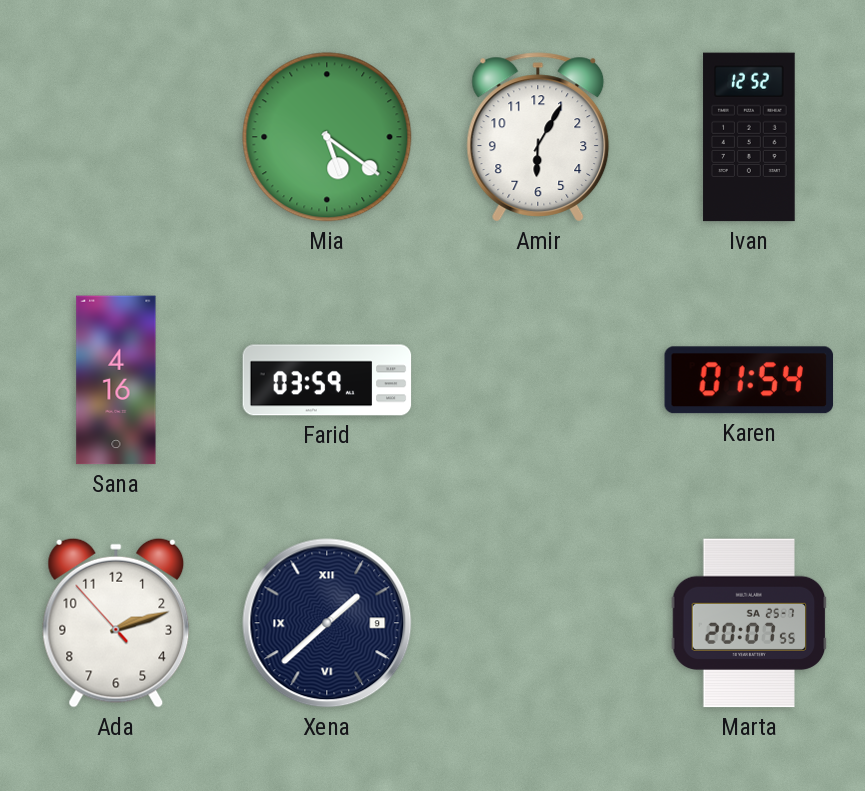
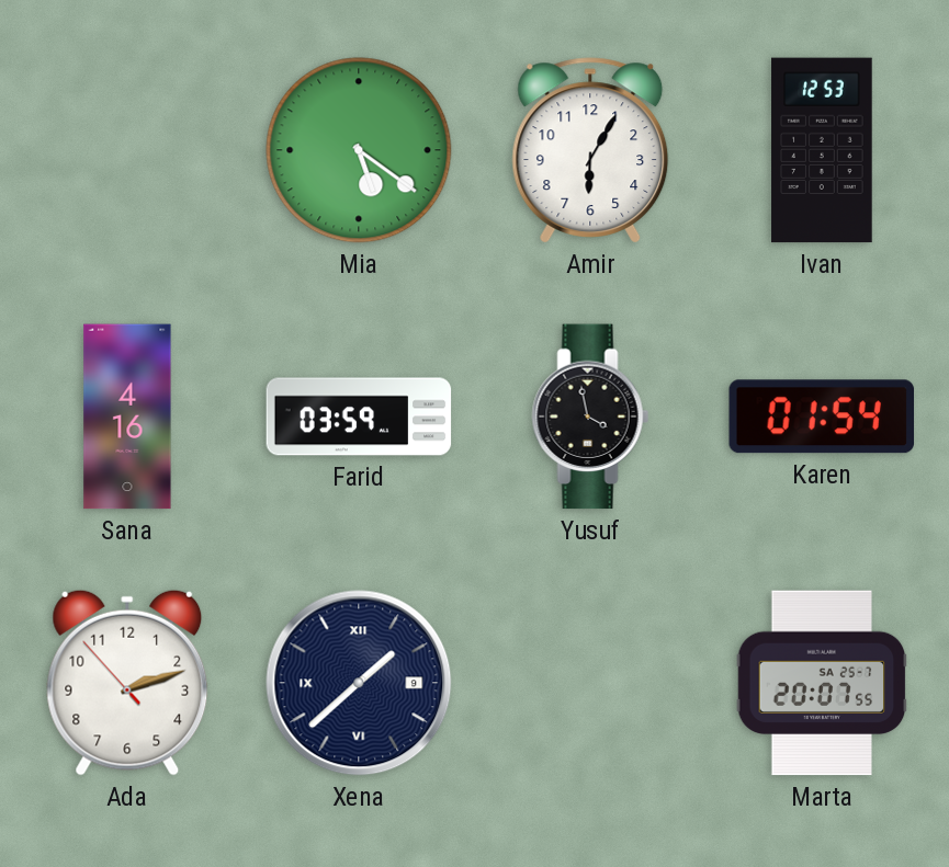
Ivan: 12:52 -> 12:53
Yusuf: none -> 3:58
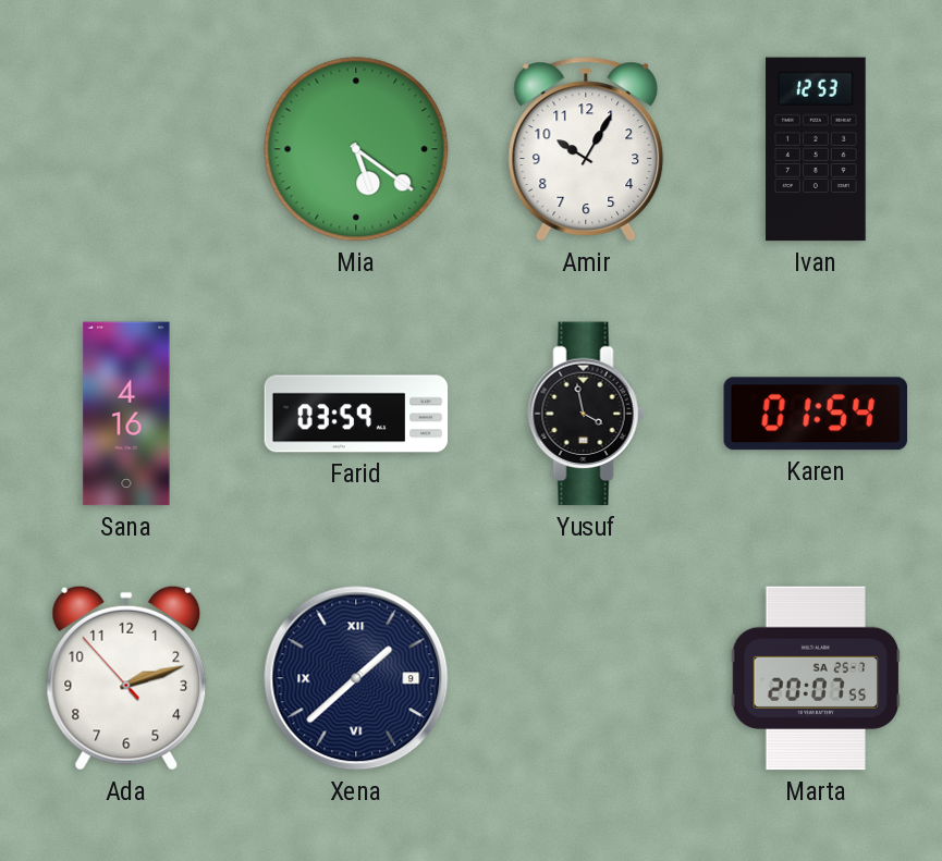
Amir: 6:05 -> 10:05
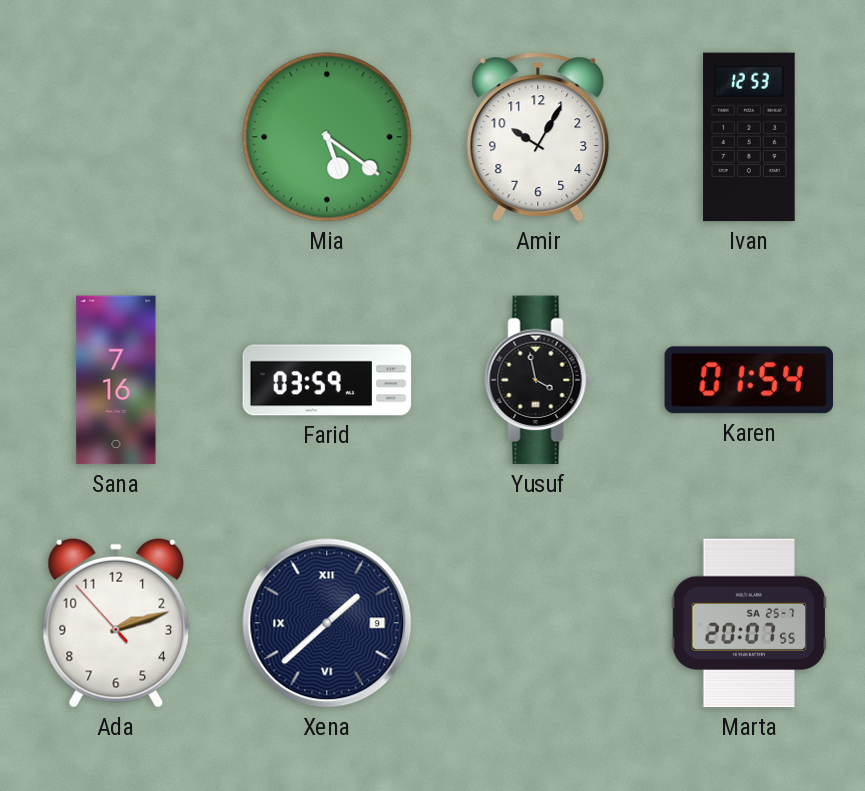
Sana: 4:16 -> 7:16
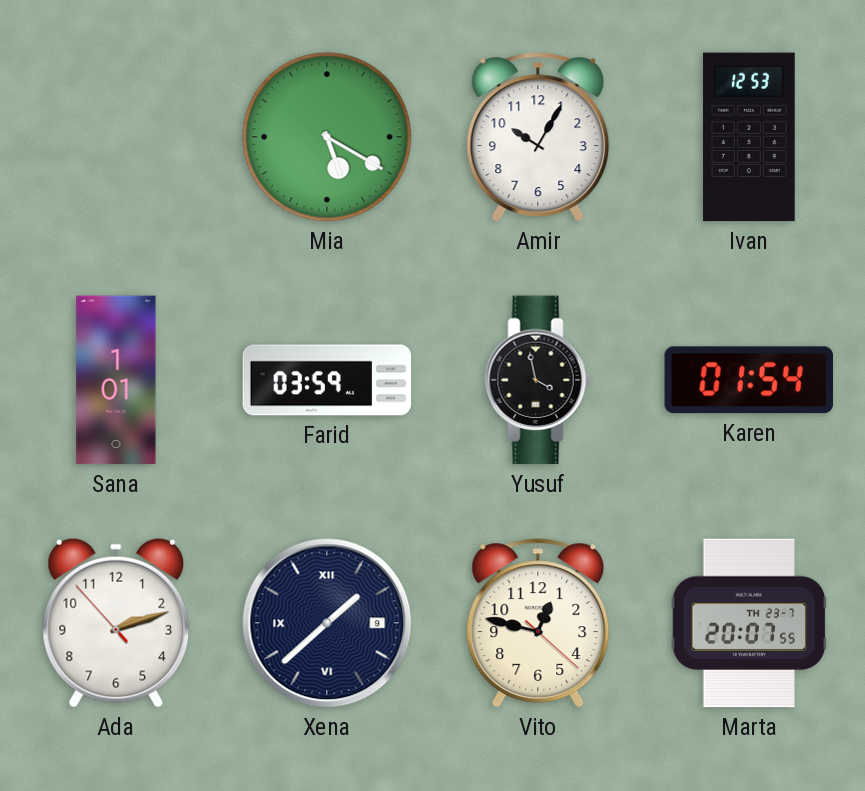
Mia: 5:21 -> 5:20
Sana: 7:16 -> 1:01
Vito: none -> 12:47
Marta date: SA 25-7 -> TH 23-7
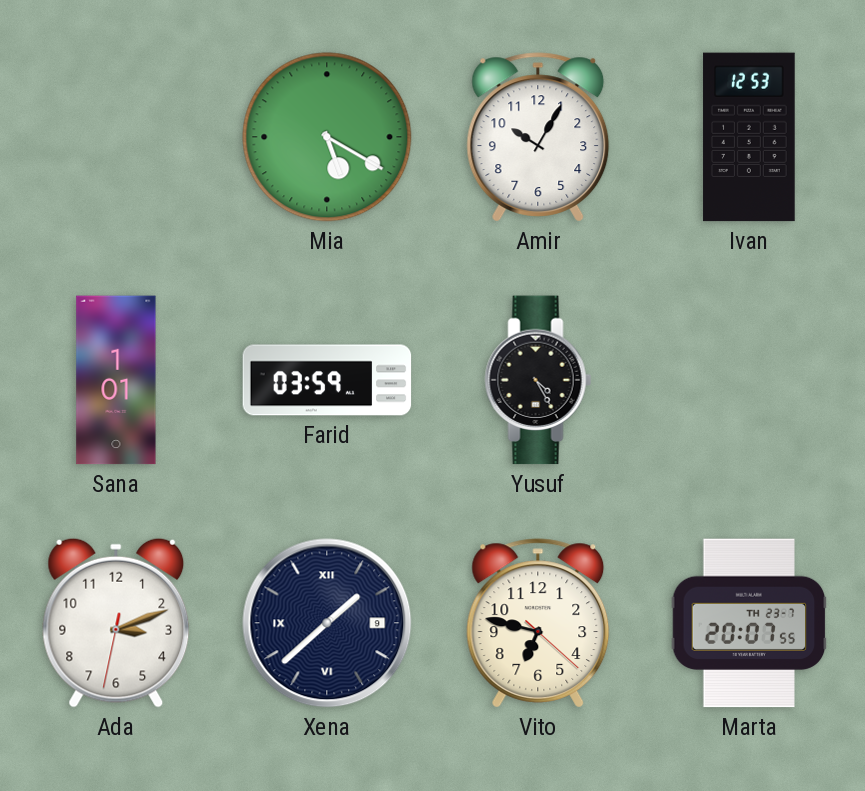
Yusuf: 3:58 -> 4:25
Karen: 01:54 -> none
Ada: 2:11 -> 3:11
Vito: 12:47 -> 6:47
